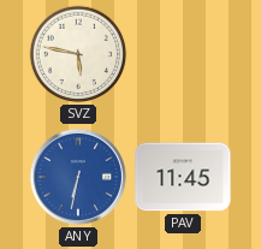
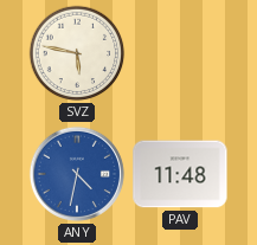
ANY: 6:32 -> 4:32
PAV: 11:45 -> 11:48
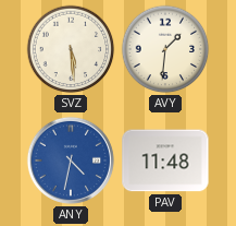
SVZ: 5:47 -> 5:29
AVY: none -> 1:31
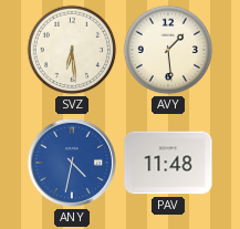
SVZ: 5:29 -> 6:29
AVY: 1:31 -> 1:29
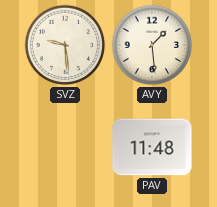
SVZ: 6:29 -> 9:29
ANY: 4:32 -> none
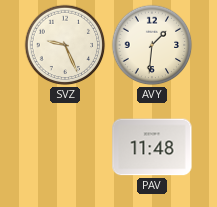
SVZ: 9:29 -> 9:26
AVY: 1:29 -> 1:31
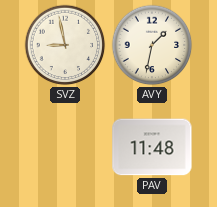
SVZ: 9:26 -> 8:58
AVY: 1:31 -> 1:32
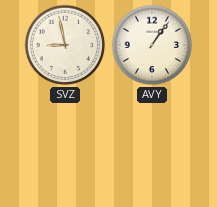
AVY: 1:32 -> 1:06
PAV: 11:48 -> none
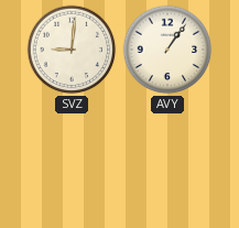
SVZ: 8:58 -> 9:01
